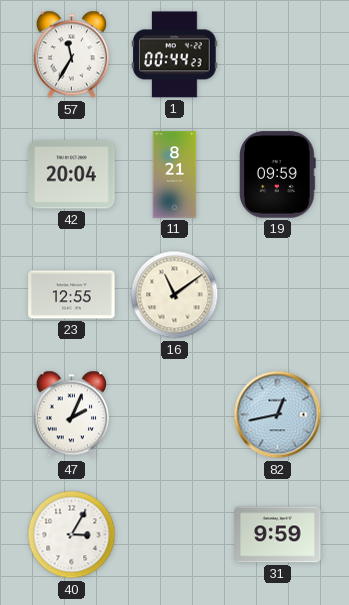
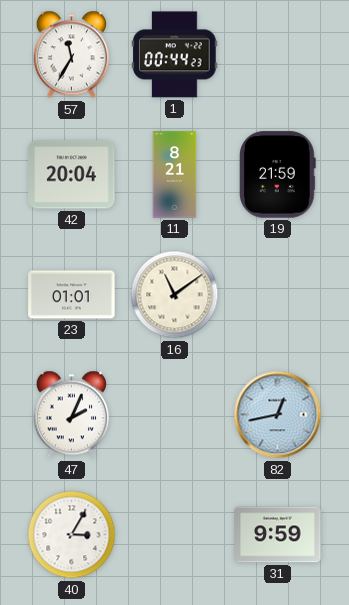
19: 09:59 -> 21:59
23: 12:55 -> 01:01
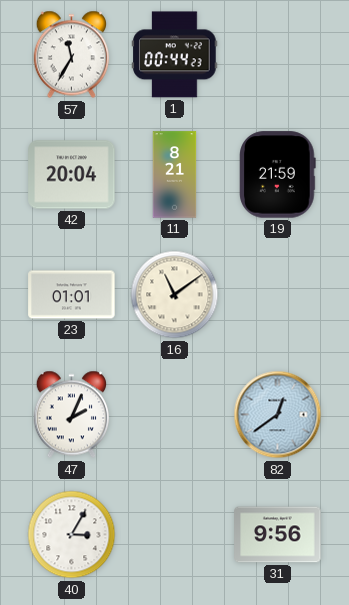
82: 12:43 -> 12:39
31: 9:59 -> 9:56
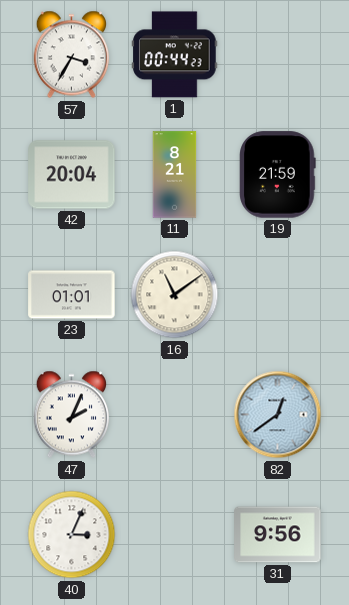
57: 11:35 -> 3:35
40: 3:05 -> 3:04
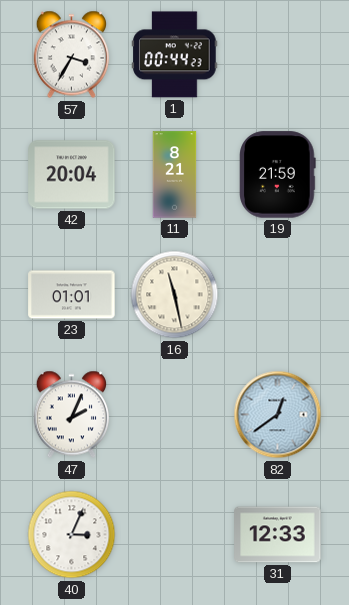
16: 11:09 -> 11:28
31: 9:56 -> 12:33
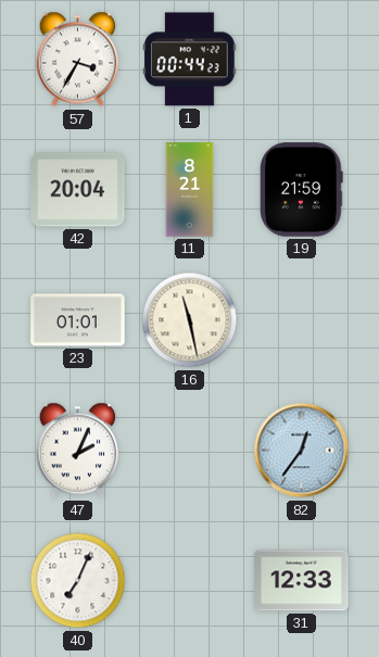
82: 12:39 -> 12:36
40: 3:04 -> 7:04
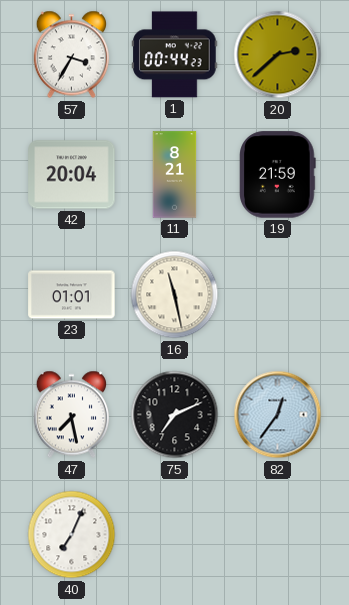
20: none -> 2:38
47: 2:04 -> 7:28
75: none -> 7:11
31: 12:33 -> none
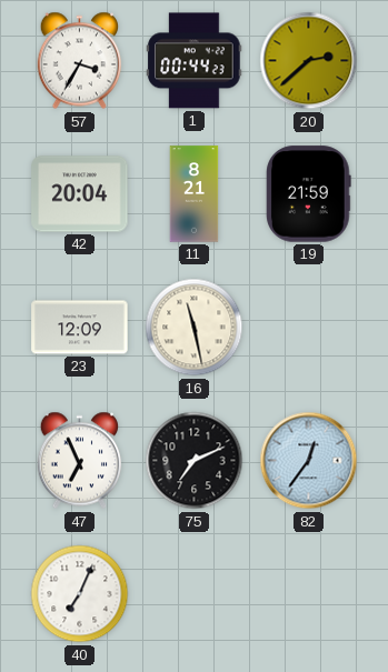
23: 01:01 -> 12:09
47: 7:28 -> 6:56
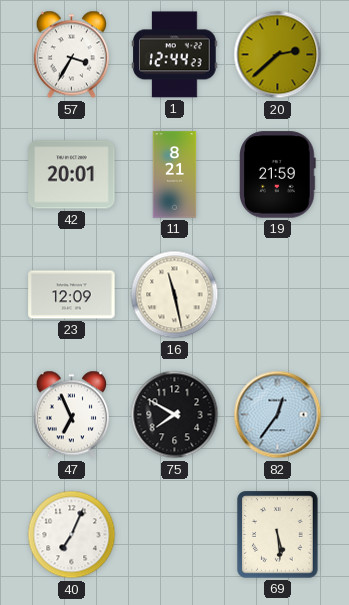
1: 00:44 -> 12:44
42: 20:04 -> 20:01
75: 7:11 -> 7:50
69: none -> 5:29
